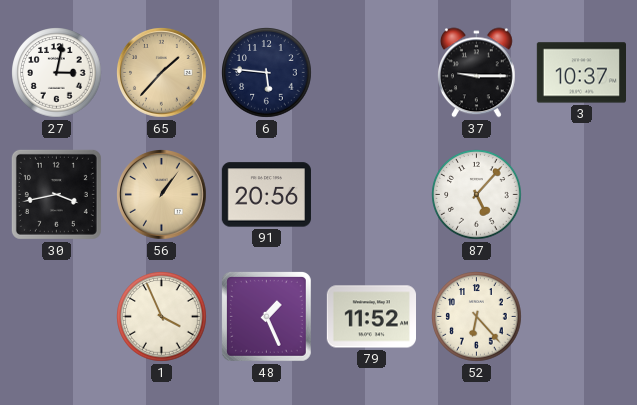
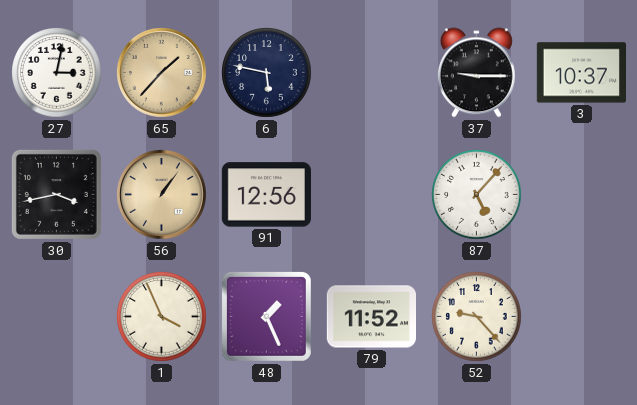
6: 5:46 -> 5:47
91: 20:56 -> 12:56
52: 6:23 -> 9:23
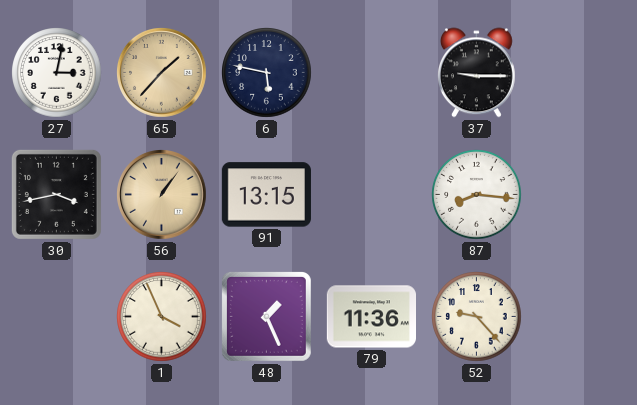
3: 10:37 -> none
91: 12:56 -> 13:15
87: 5:07 -> 8:16
79: 11:52 -> 11:36
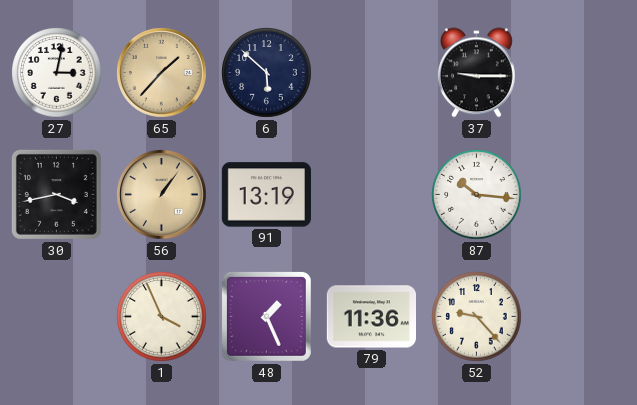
6: 5:47 -> 5:52
91: 13:15 -> 13:19
87: 8:16 -> 10:16
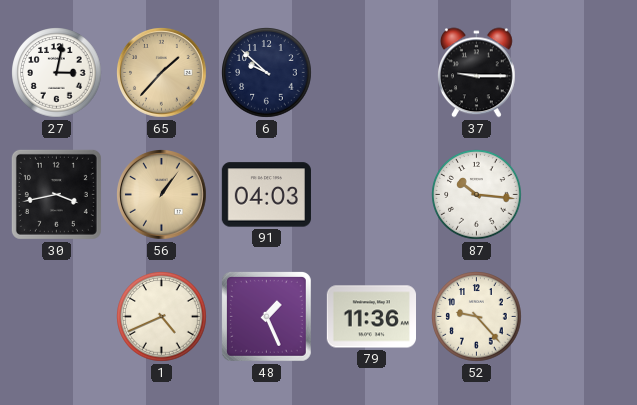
6: 5:52 -> 9:52
91: 13:19 -> 04:03
1: 3:56 -> 4:41
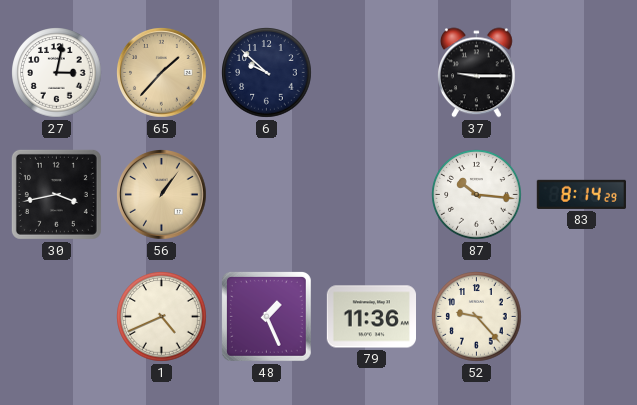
91: 04:03 -> none
83: none -> 8:14
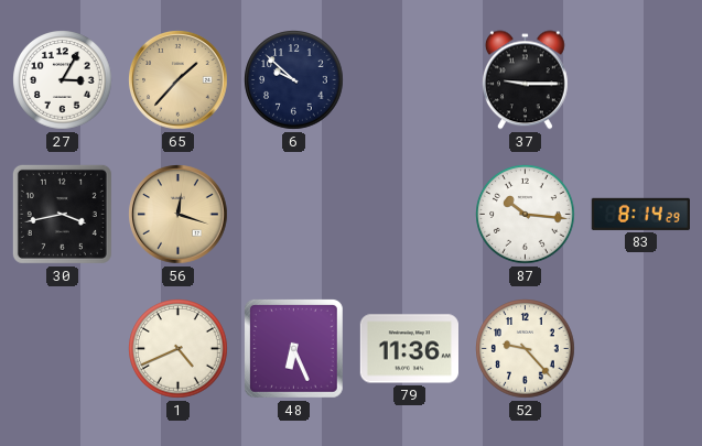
27: 3:02 -> 3:05
56: 1:06 -> 12:18
48: 1:26 -> 6:26
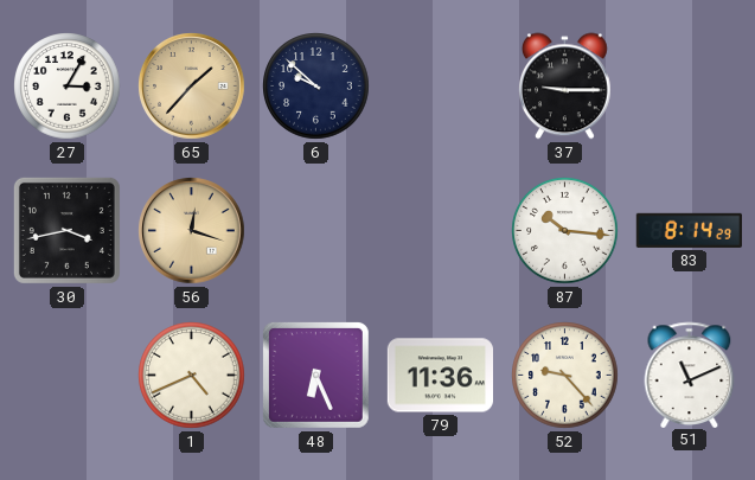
51: none -> 11:11
